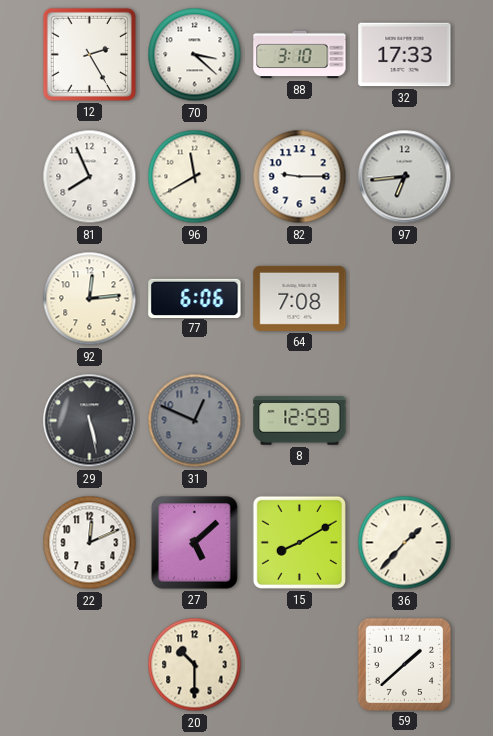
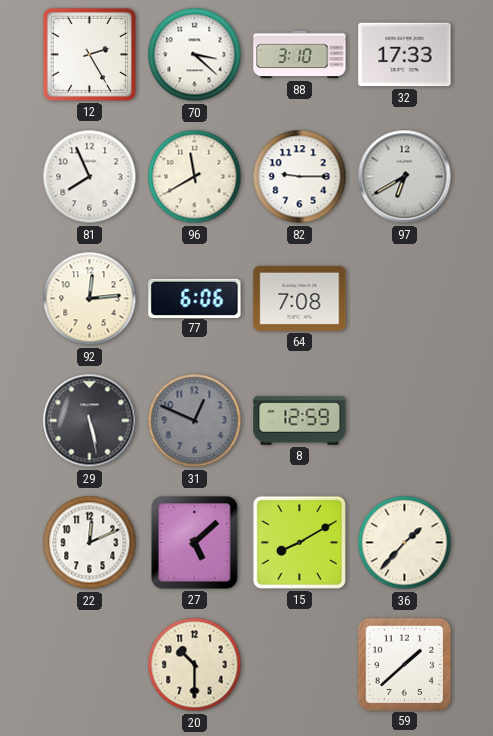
97: 6:44 -> 6:40
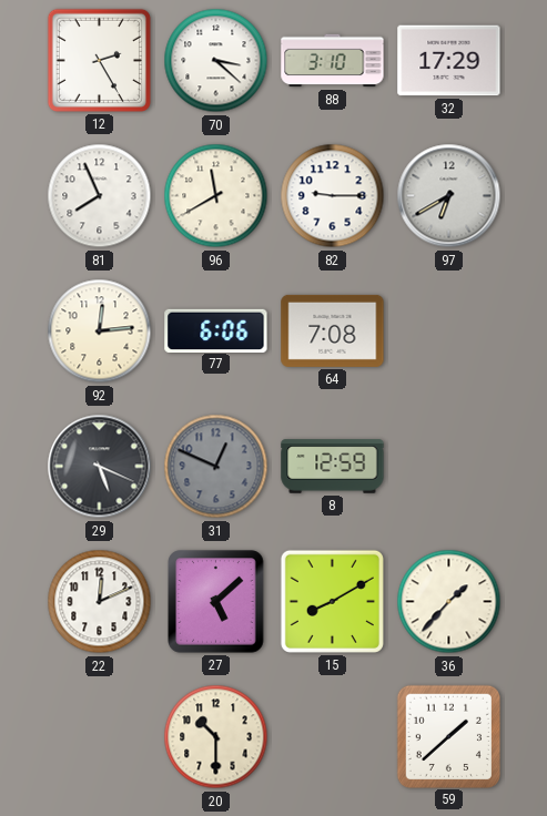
32: 17:33 -> 17:29
29: 5:28 -> 5:19
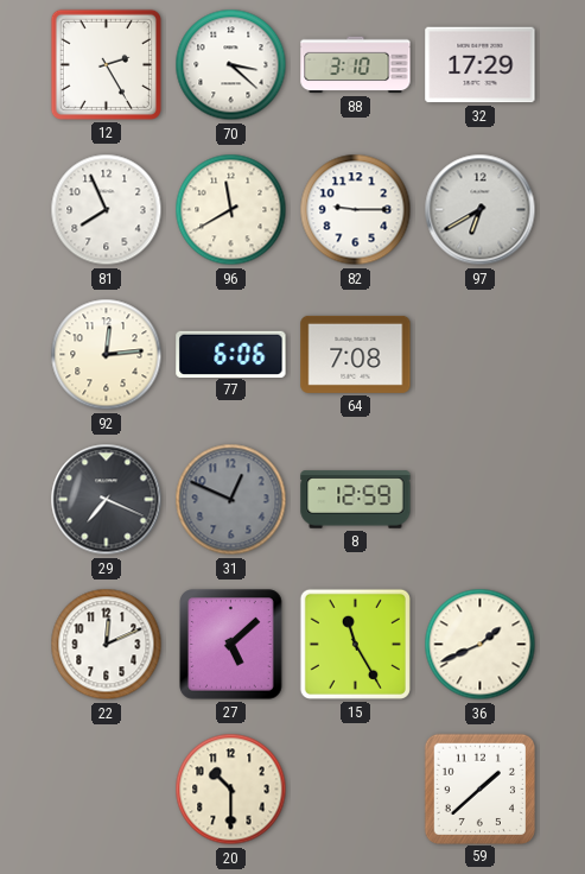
29: 5:19 -> 7:19
15: 8:10 -> 11:25
36: 1:37 -> 1:41
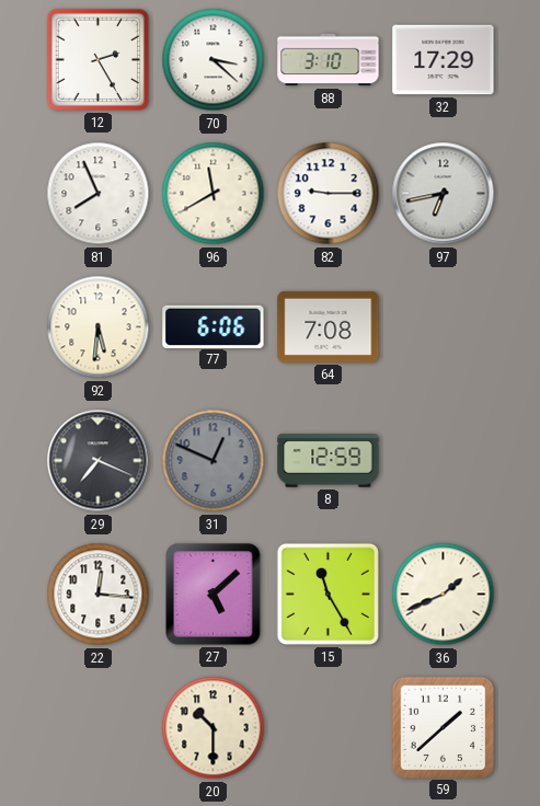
97: 6:40 -> 6:43
92: 12:14 -> 5:31
22: 12:11 -> 12:16
